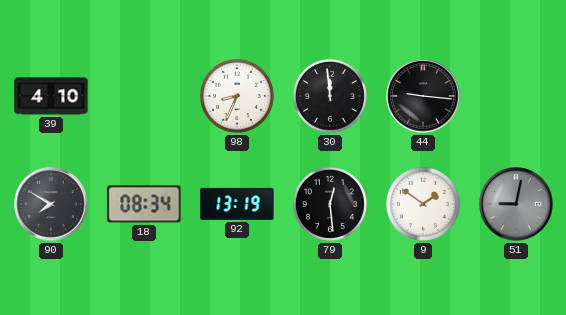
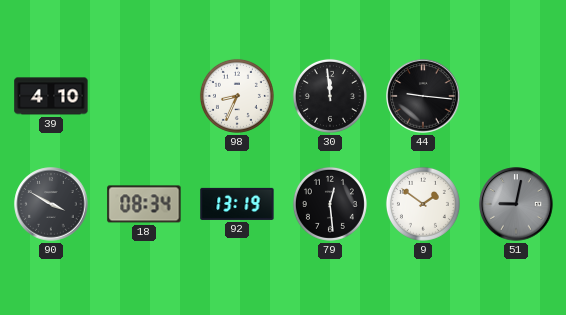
90: 7:50 -> 3:50
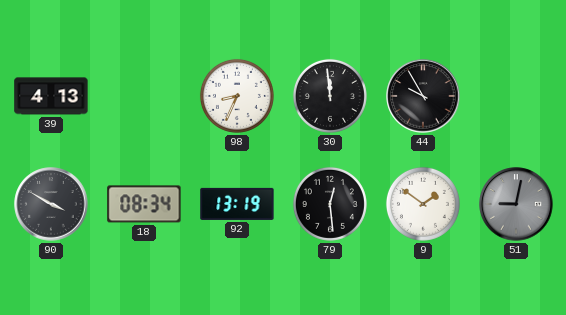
39: 4:10 -> 4:13
44: 9:16 -> 9:55
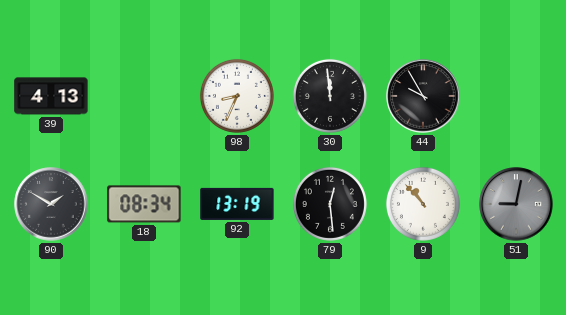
90: 3:50 -> 1:50
9: 1:51 -> 10:53
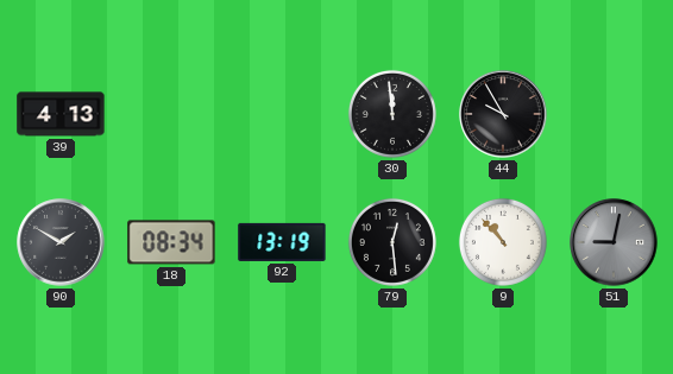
98: 8:34 -> none
